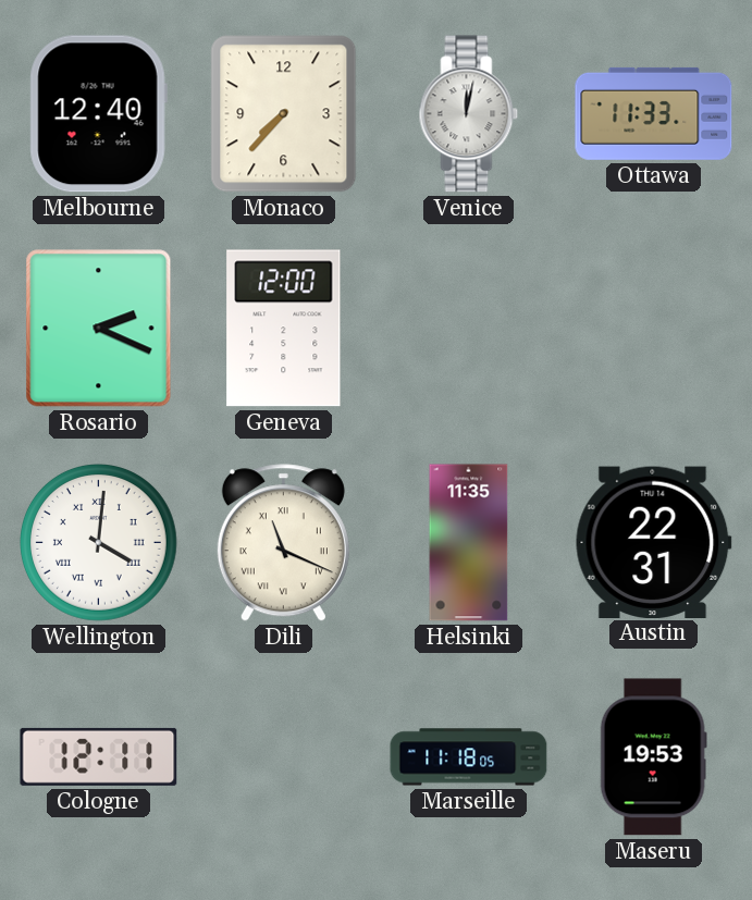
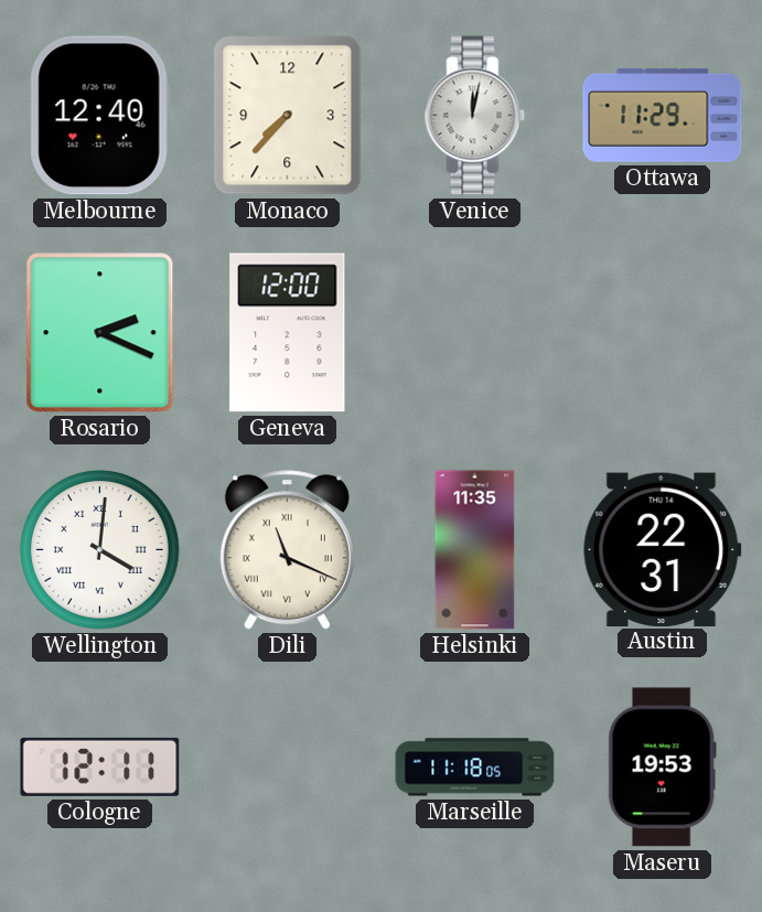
Ottawa: 11:33 -> 11:29
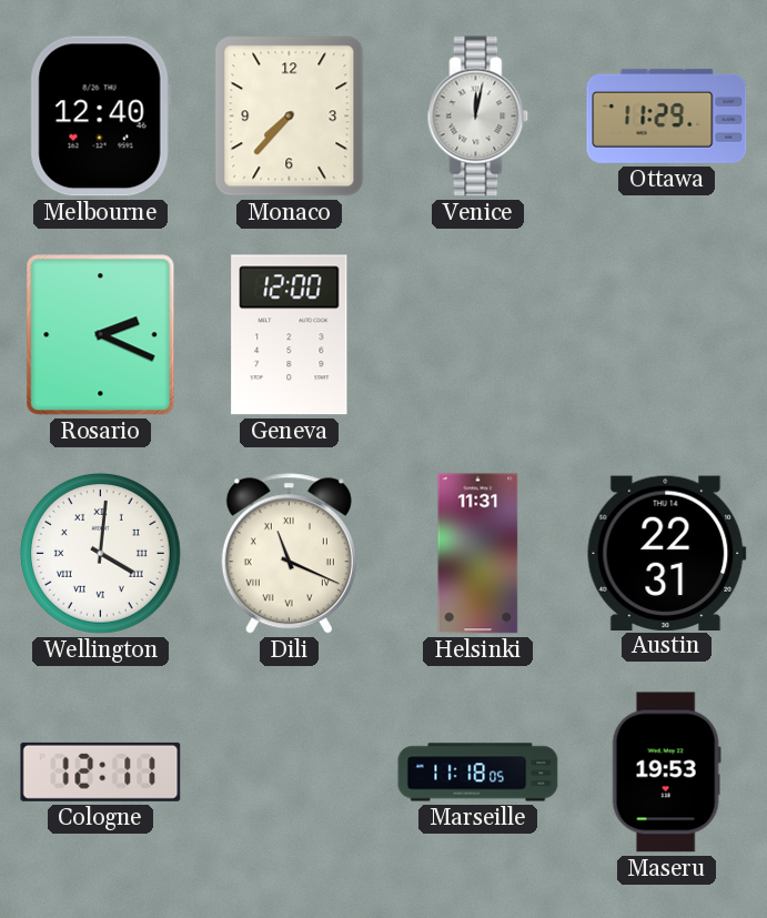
Helsinki: 11:35 -> 11:31
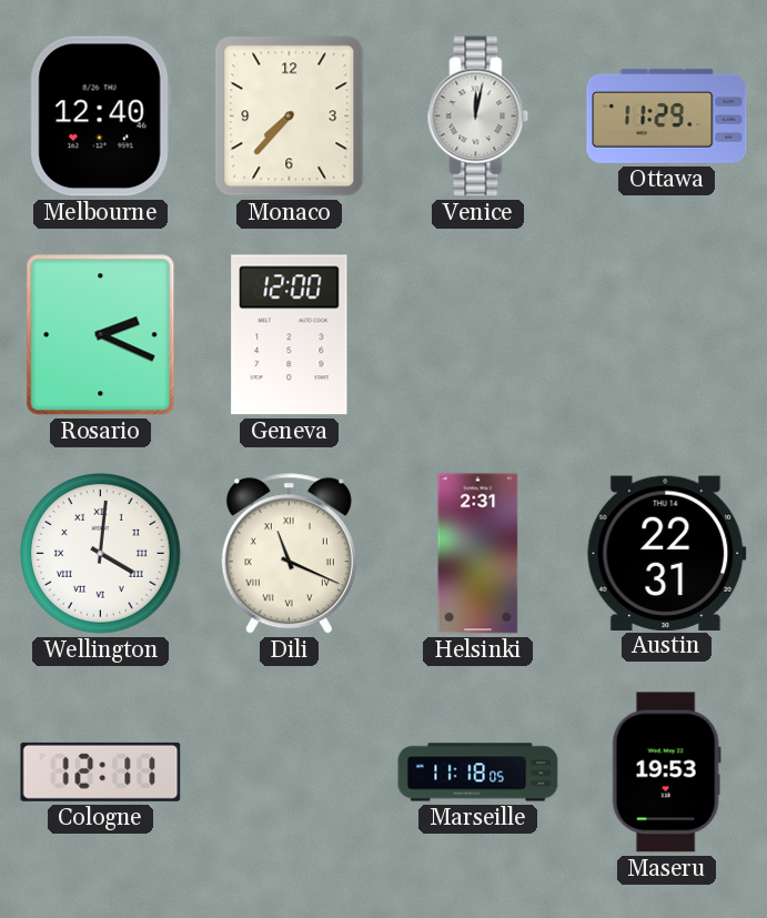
Helsinki: 11:31 -> 2:31
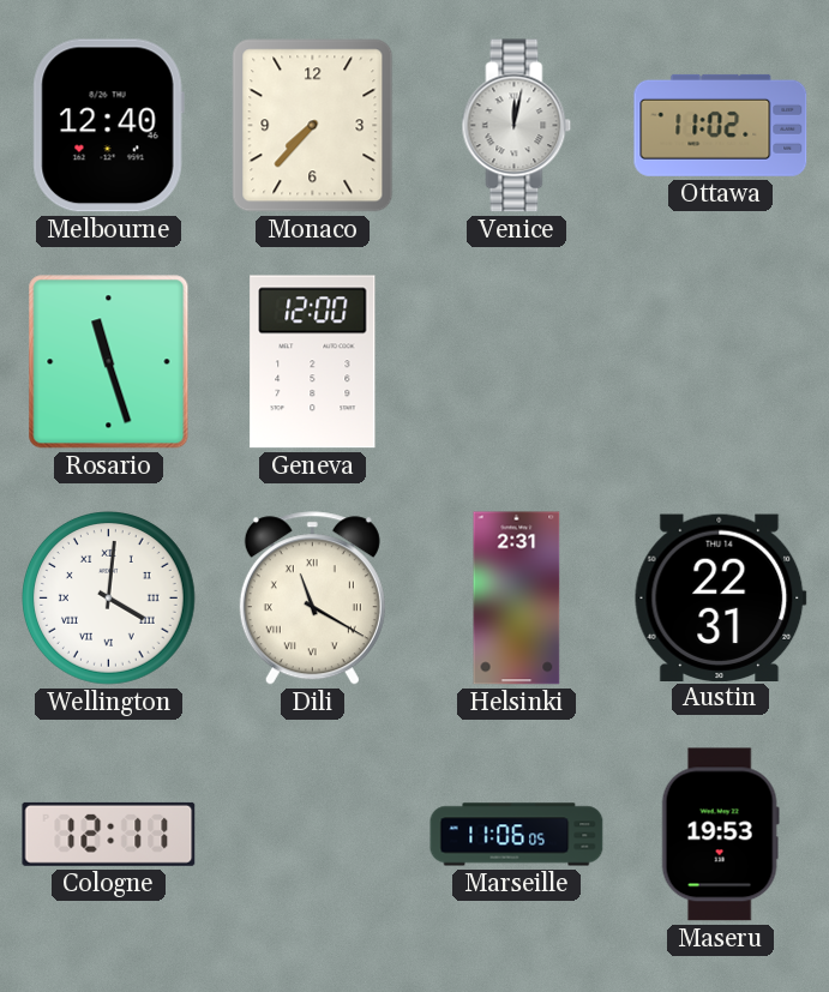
Ottawa: 11:29 -> 11:02
Rosario: 2:19 -> 11:27
Dili: 11:19 -> 11:20
Marseille: 11:18 -> 11:06
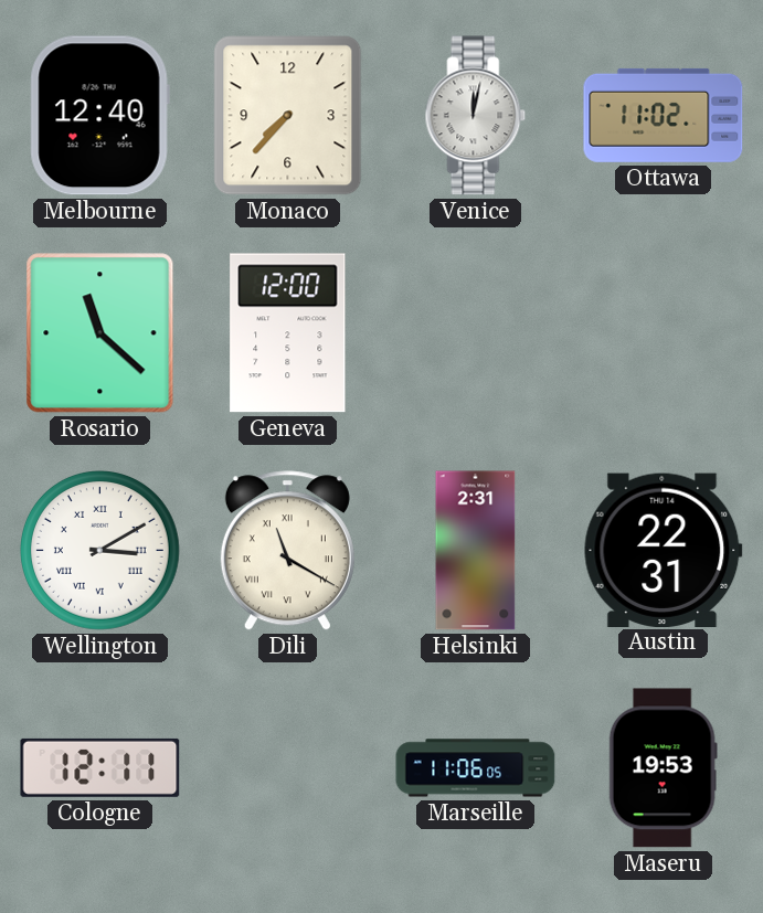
Rosario: 11:27 -> 11:22
Wellington: 4:01 -> 3:10
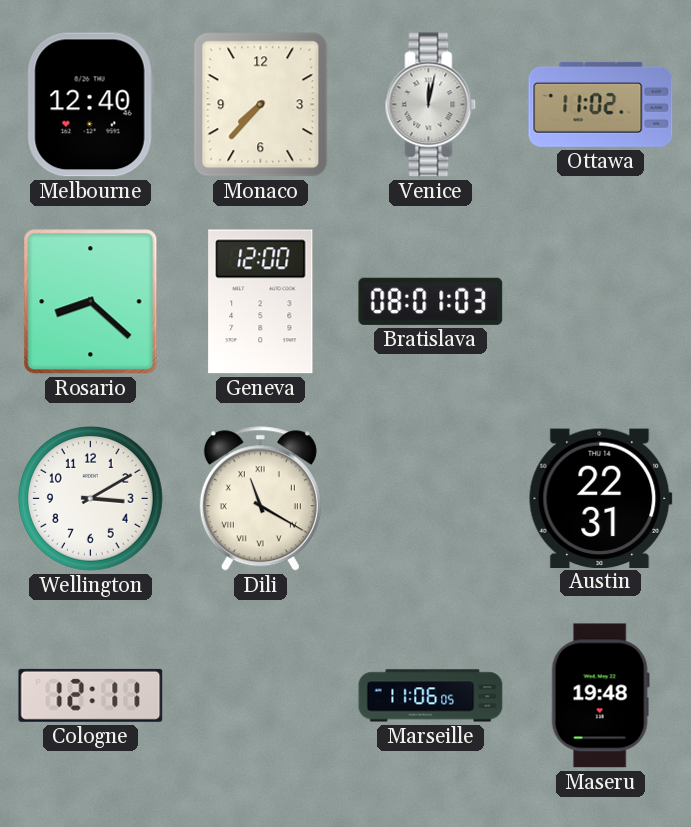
Rosario: 11:22 -> 8:22
Bratislava: none -> 08:01
Wellington numerals: Roman -> Arabic
Helsinki: 2:31 -> none
Maseru: 19:53 -> 19:48
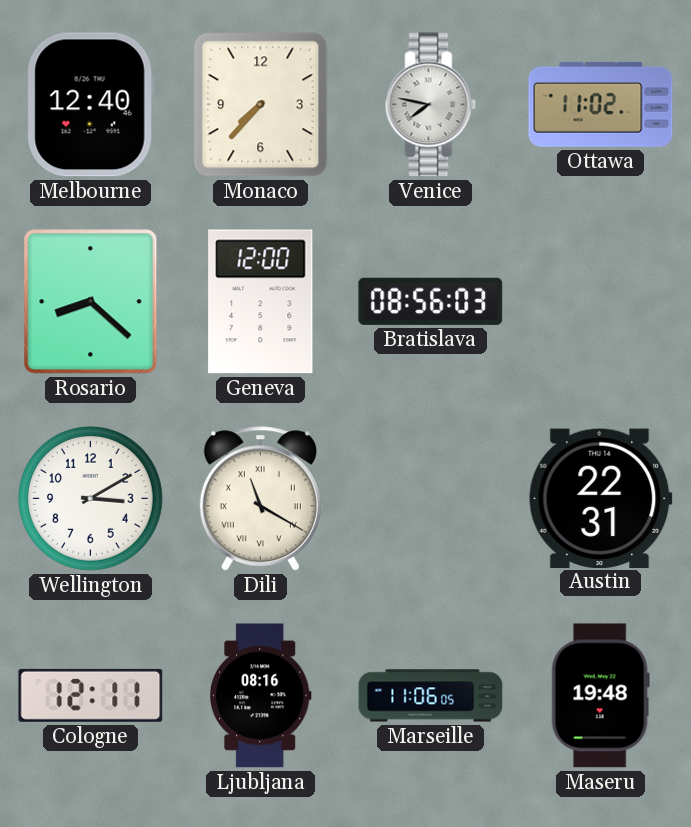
Venice: 12:02 -> 7:47
Bratislava: 08:01 -> 08:56
Ljubljana: none -> 08:16
